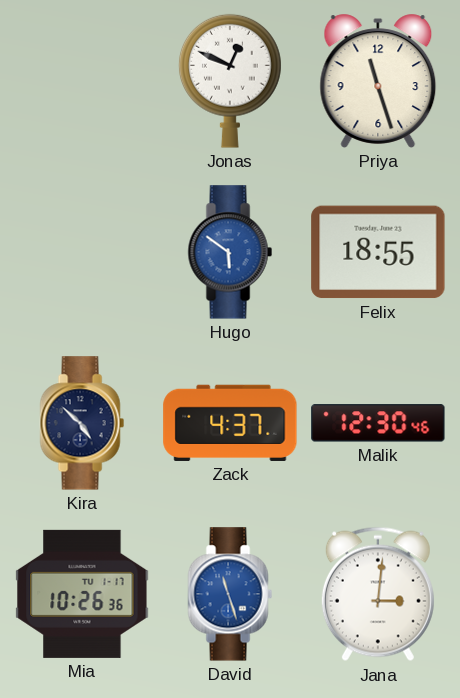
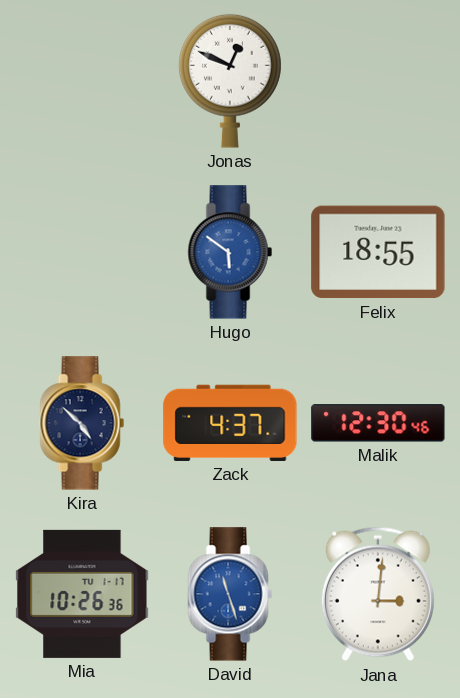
Priya: 11:27 -> none
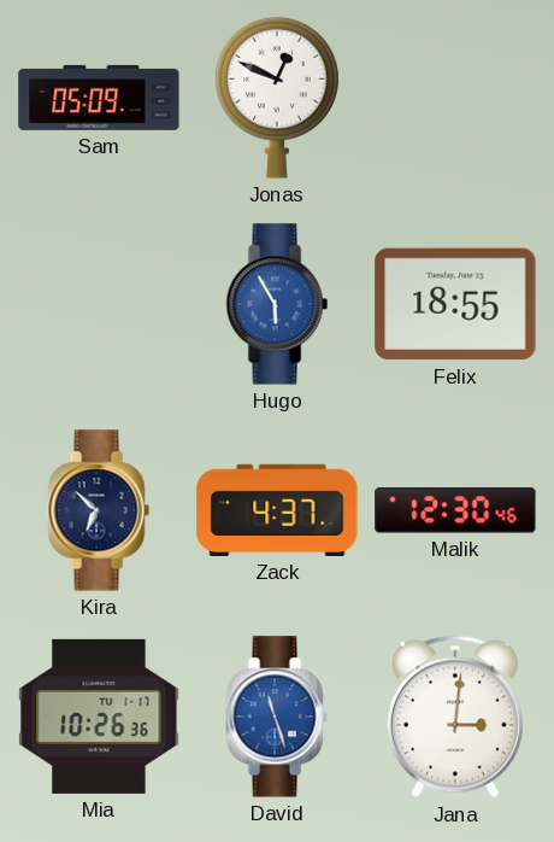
Sam: none -> 05:09
Hugo: 5:51 -> 5:55
Kira: 4:52 -> 6:52
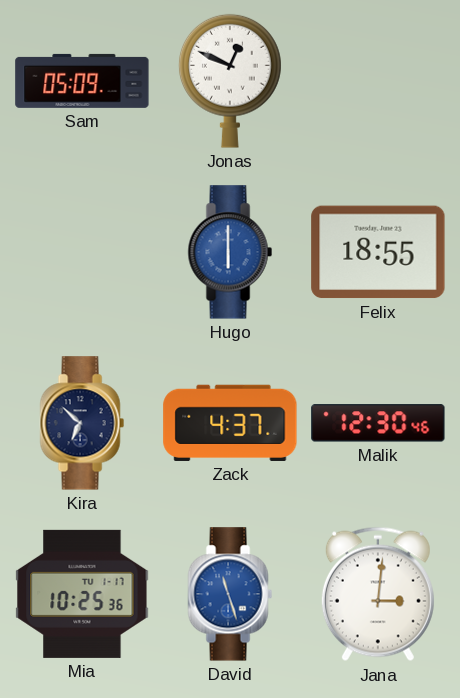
Hugo: 5:55 -> 6:00
Mia: 10:26 -> 10:25
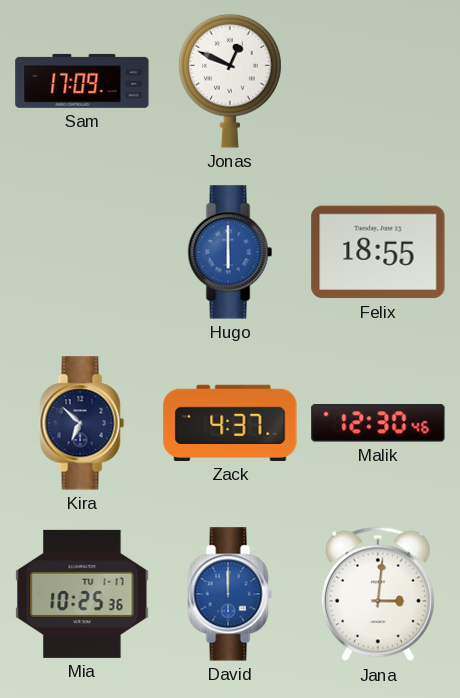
Sam: 05:09 -> 17:09
David: 11:27 -> 12:00
